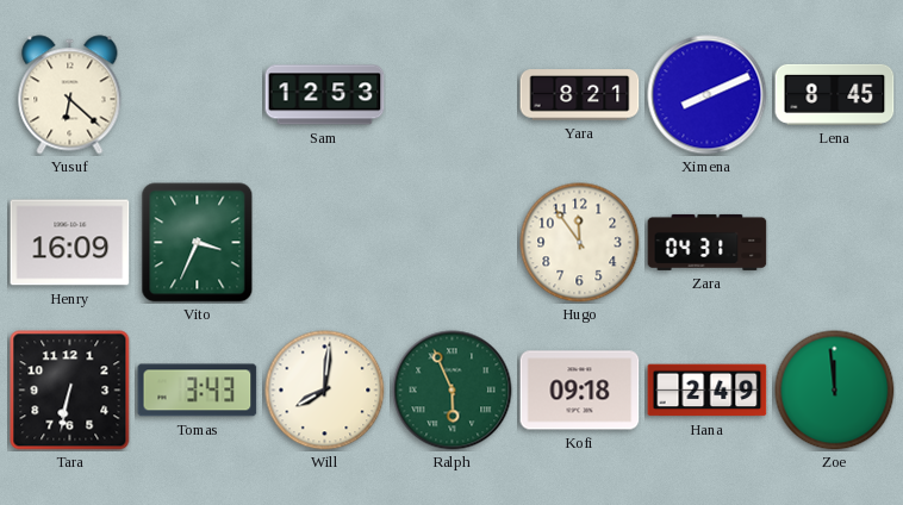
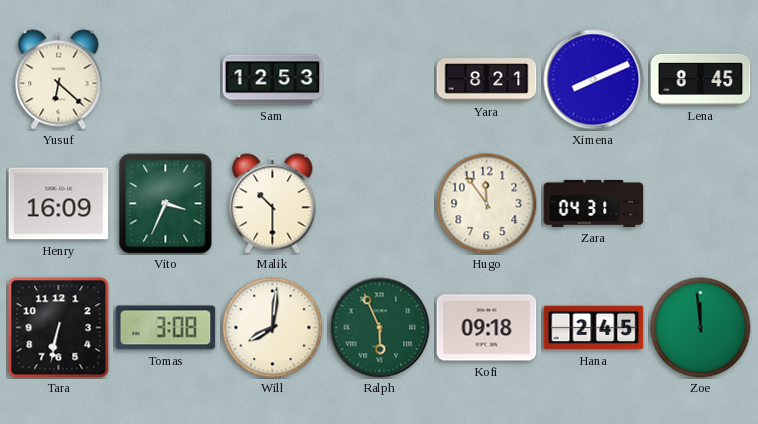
Malik: none -> 10:30
Tomas: 3:43 -> 3:08
Hana: 2:49 -> 2:45
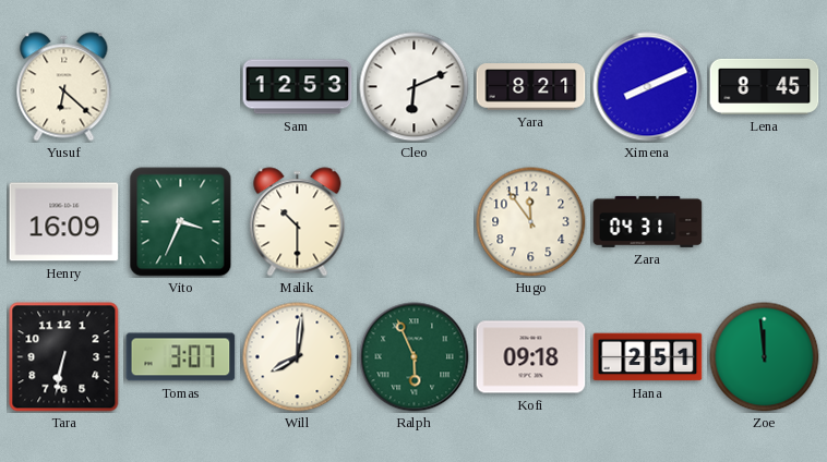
Cleo: none -> 6:11
Tomas: 3:08 -> 3:07
Hana: 2:45 -> 2:51
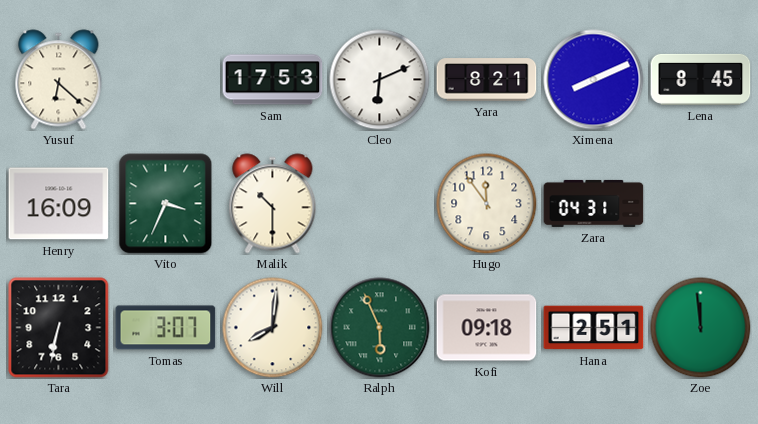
Sam: 12:53 -> 17:53
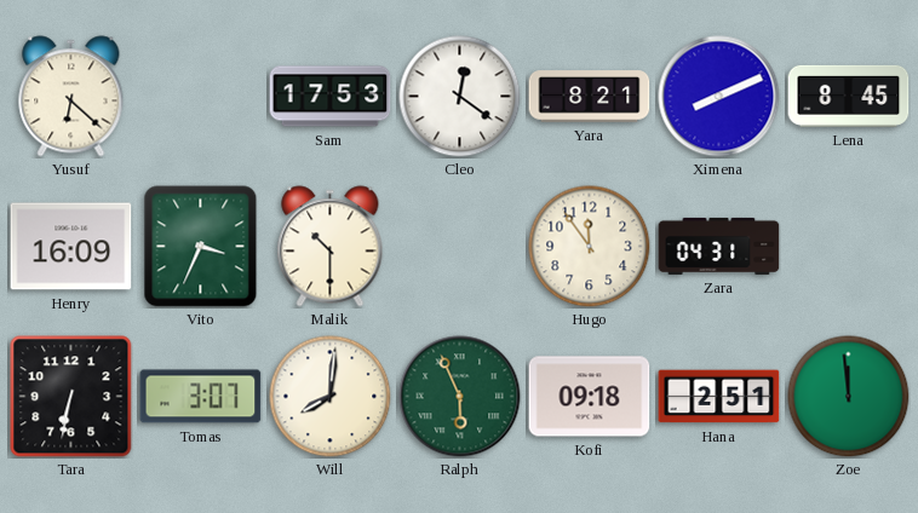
Cleo: 6:11 -> 12:21
